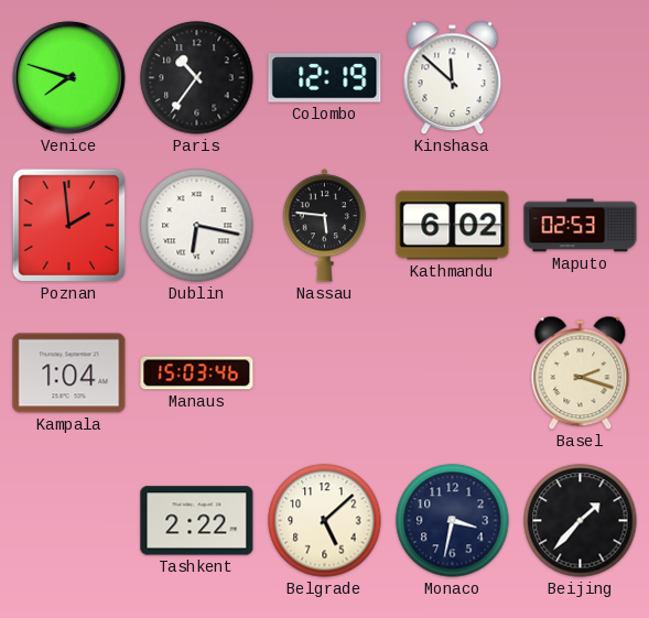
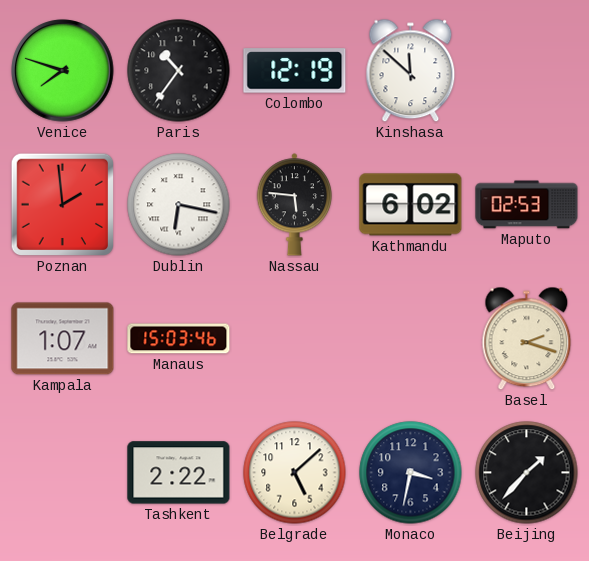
Kampala: 1:04 -> 1:07
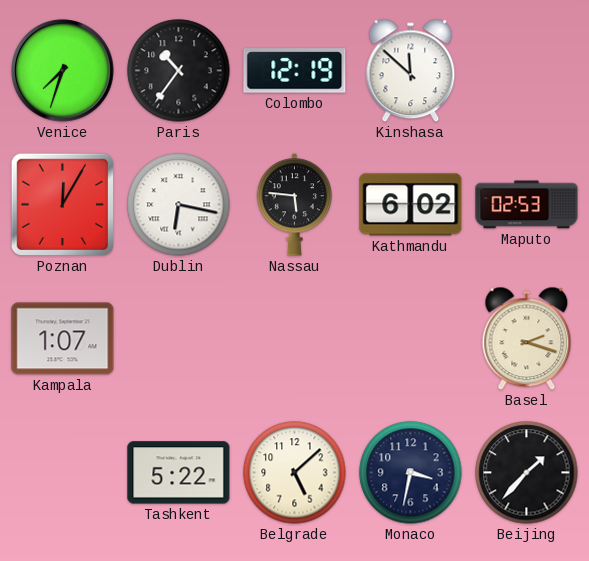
Venice: 7:48 -> 7:33
Poznan: 1:59 -> 12:05
Manaus: 15:03 -> none
Tashkent: 2:22 -> 5:22
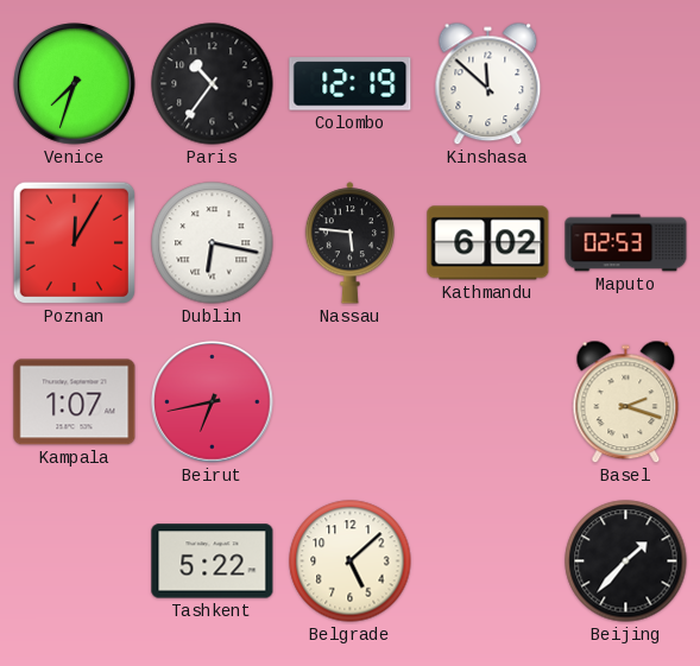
Beirut: none -> 6:43
Monaco: 3:32 -> none
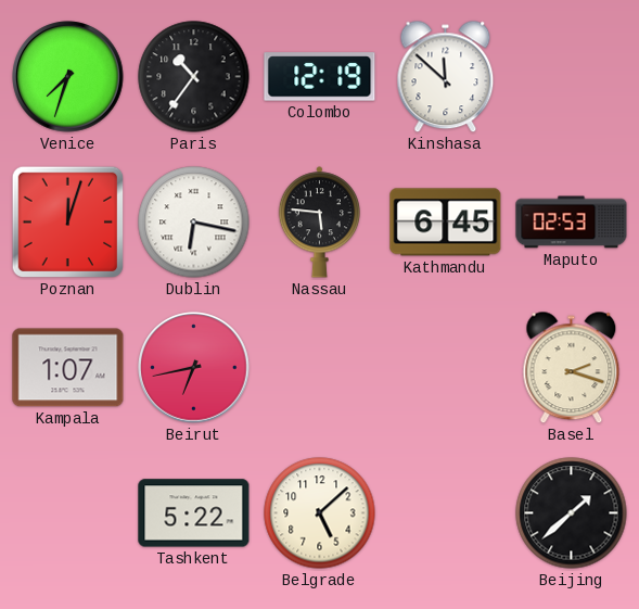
Poznan: 12:05 -> 12:03
Kathmandu: 6:02 -> 6:45
Beijing: 1:37 -> 1:38
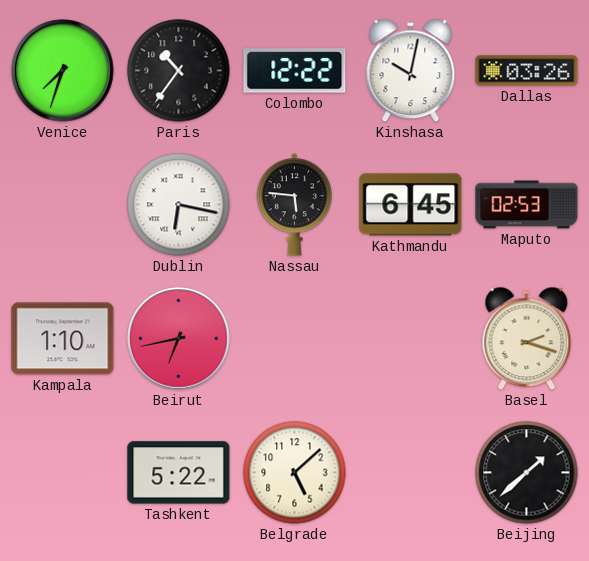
Colombo: 12:19 -> 12:22
Kinshasa: 11:52 -> 10:02
Dallas: none -> 03:26
Poznan: 12:03 -> none
Kampala: 1:07 -> 1:10
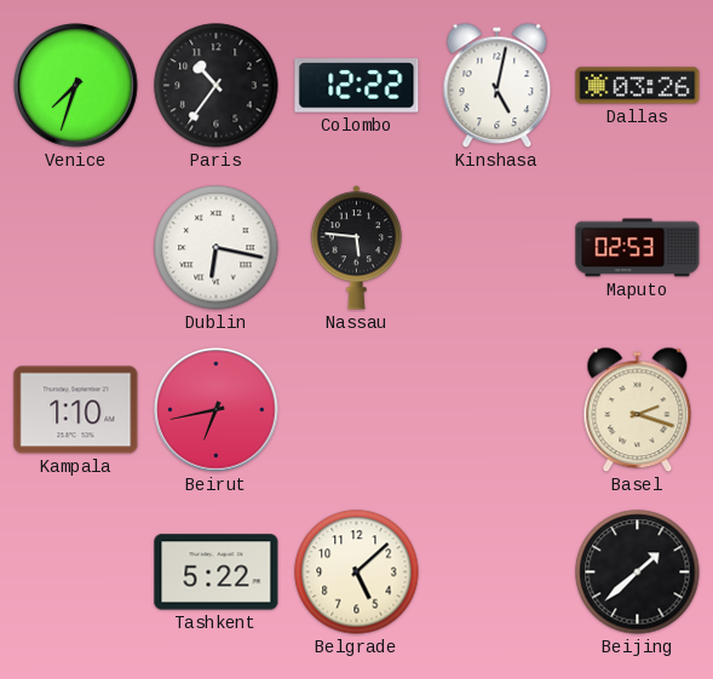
Kinshasa: 10:02 -> 5:02
Kathmandu: 6:45 -> none
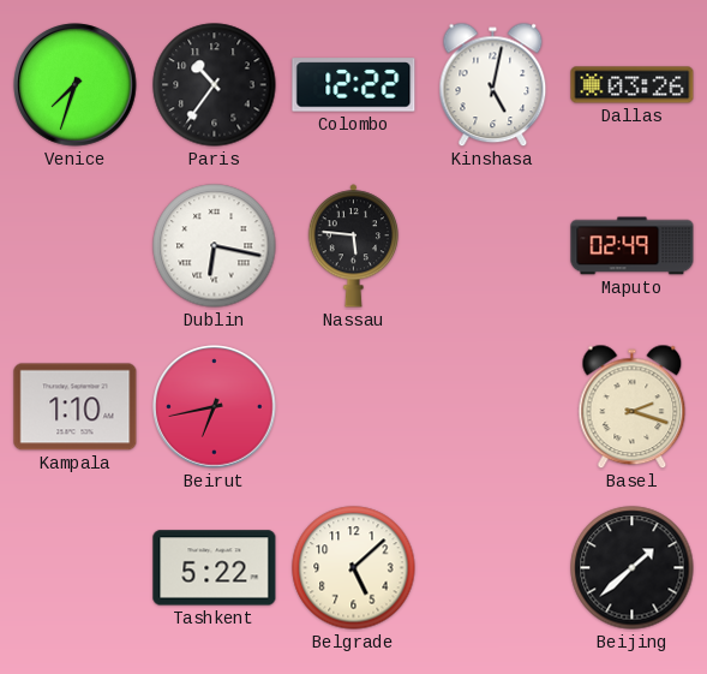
Maputo: 02:53 -> 02:49
